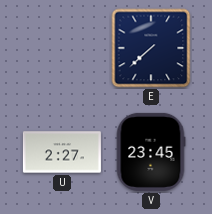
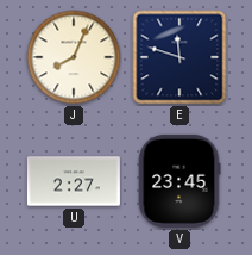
J: none -> 8:04
E: 7:38 -> 11:48
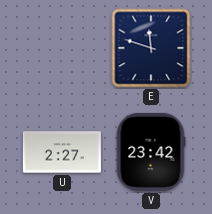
J: 8:04 -> none
V: 23:45 -> 23:42
